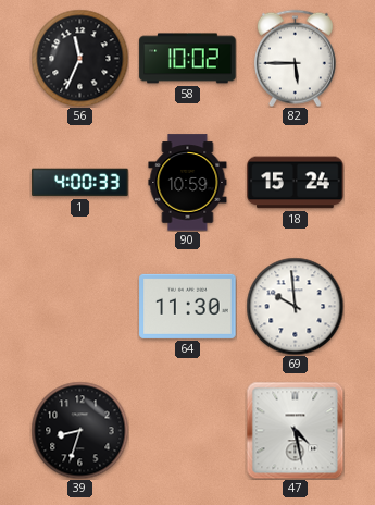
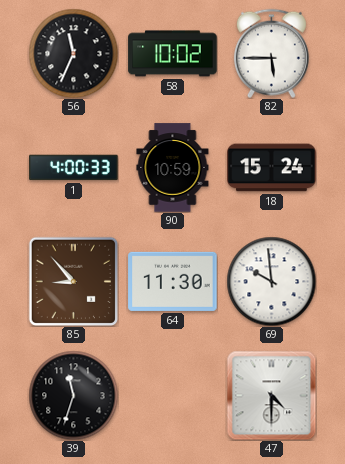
85: none -> 8:53
39: 8:33 -> 11:33
47: 4:28 -> 4:30
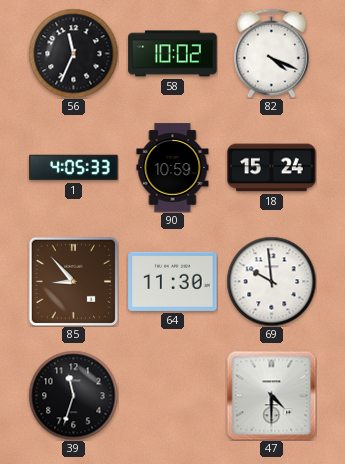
82: 5:45 -> 4:19
1: 4:00 -> 4:05
